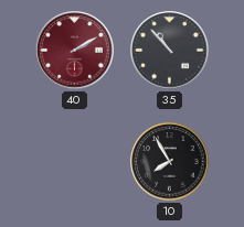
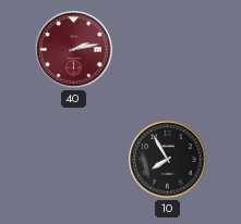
40: 2:10 -> 2:13
35: 10:53 -> none
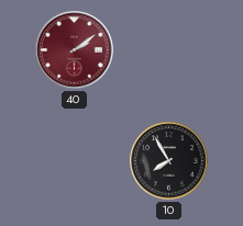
40: 2:13 -> 2:09
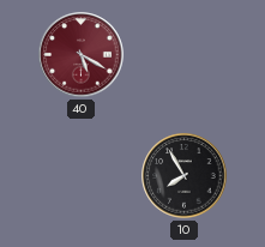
40: 2:09 -> 5:20
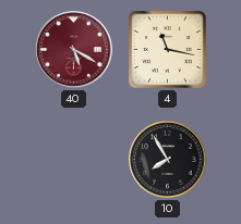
4: none -> 11:17
